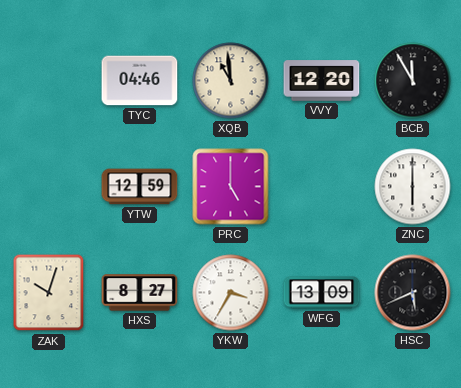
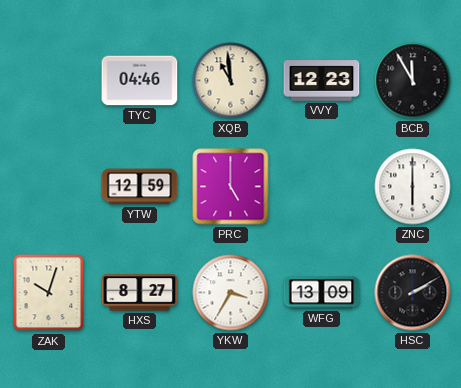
VVY: 12:20 -> 12:23
HSC: 5:41 -> 2:10
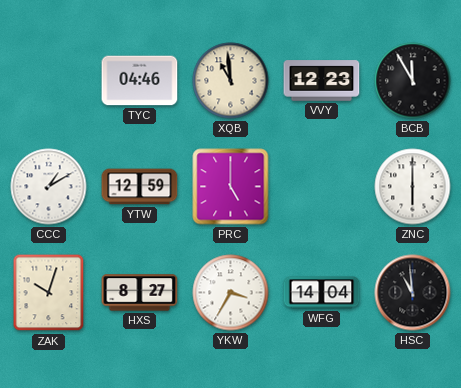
CCC: none -> 1:10
WFG: 13:09 -> 14:04
HSC: 2:10 -> 10:59
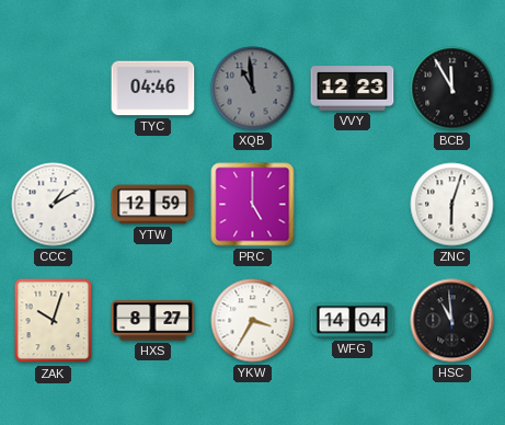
XQB dial: cream -> grey
ZNC: 6:00 -> 6:03
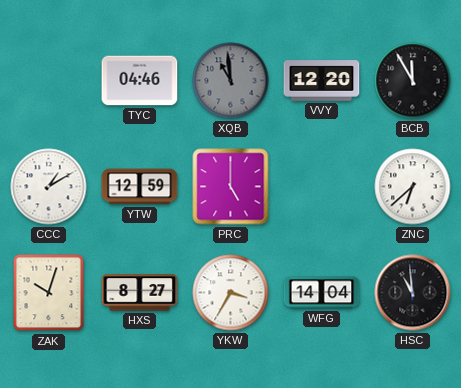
VVY: 12:23 -> 12:20
ZNC: 6:03 -> 6:38
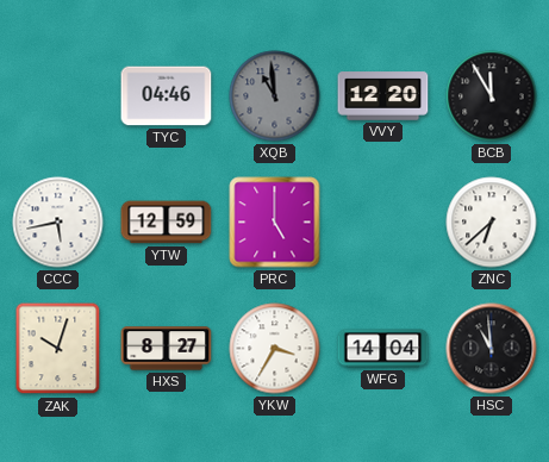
CCC: 1:10 -> 5:43
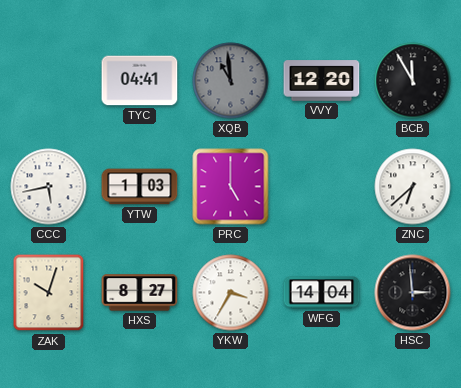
TYC: 04:46 -> 04:41
YTW: 12:59 -> 1:03
HSC: 10:59 -> 2:59
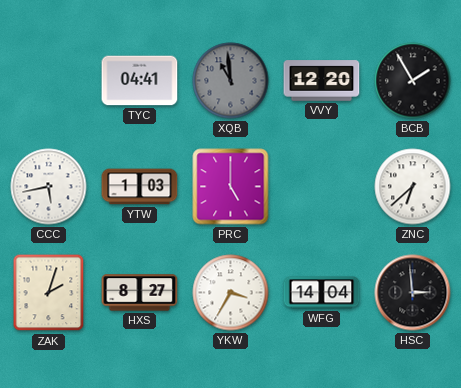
BCB: 11:55 -> 1:55
ZAK: 10:03 -> 2:03
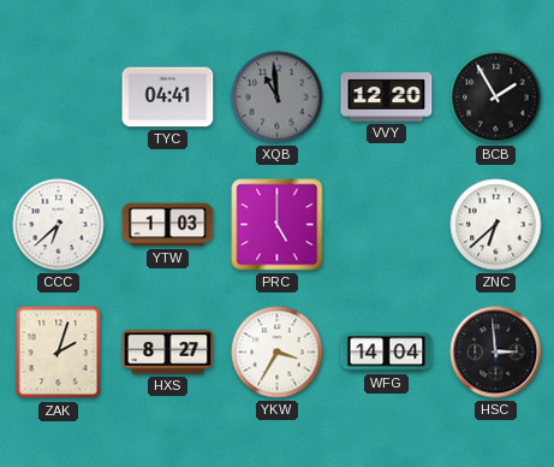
CCC: 5:43 -> 6:38
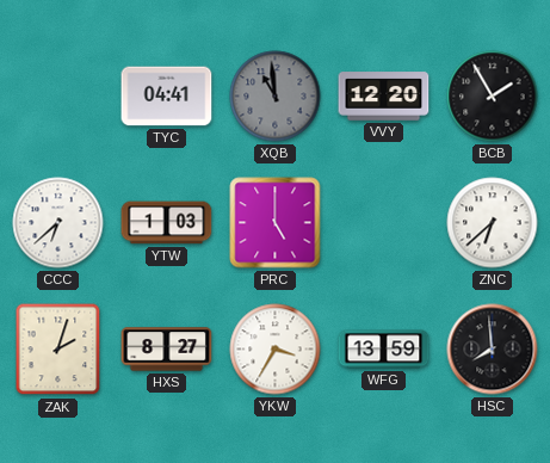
WFG: 14:04 -> 13:59
HSC: 2:59 -> 7:59
